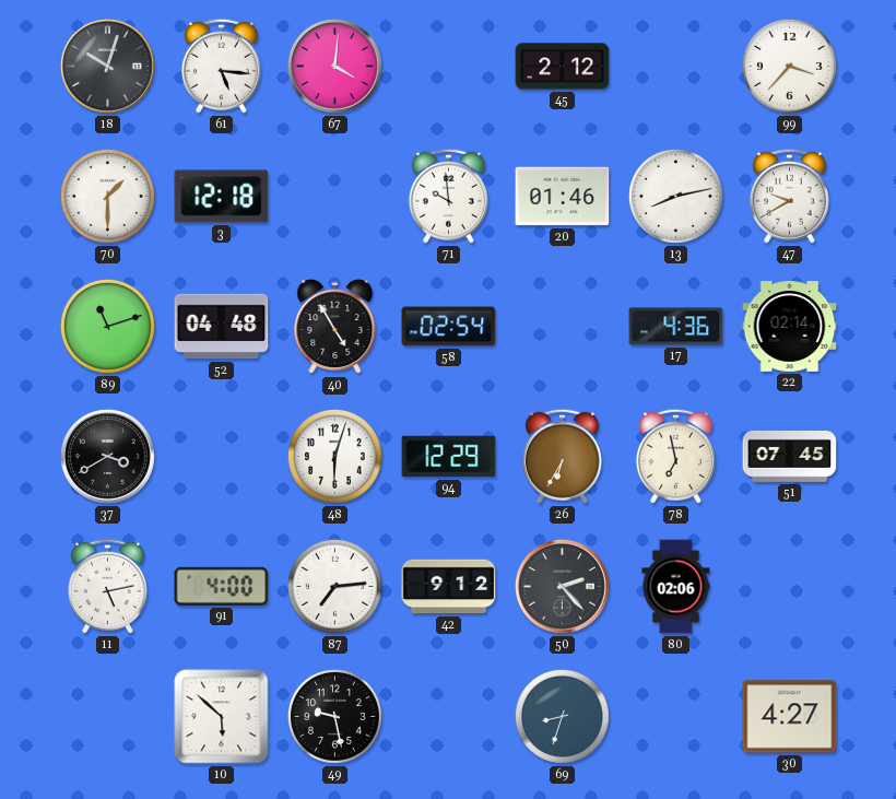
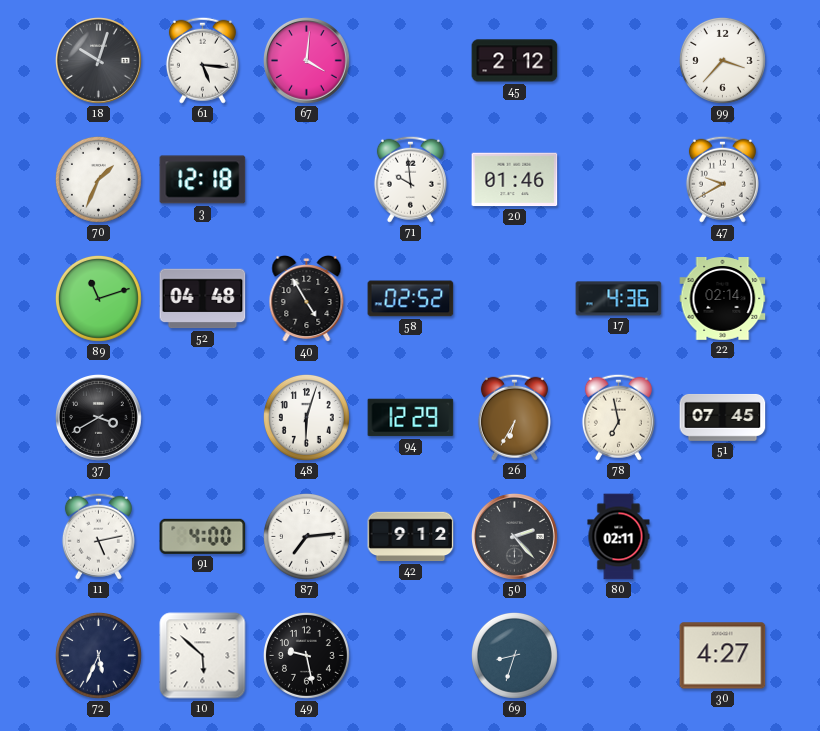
70: 1:30 -> 1:34
13: 8:13 -> none
58: 02:54 -> 02:52
80: 02:06 -> 02:11
72: none -> 5:34
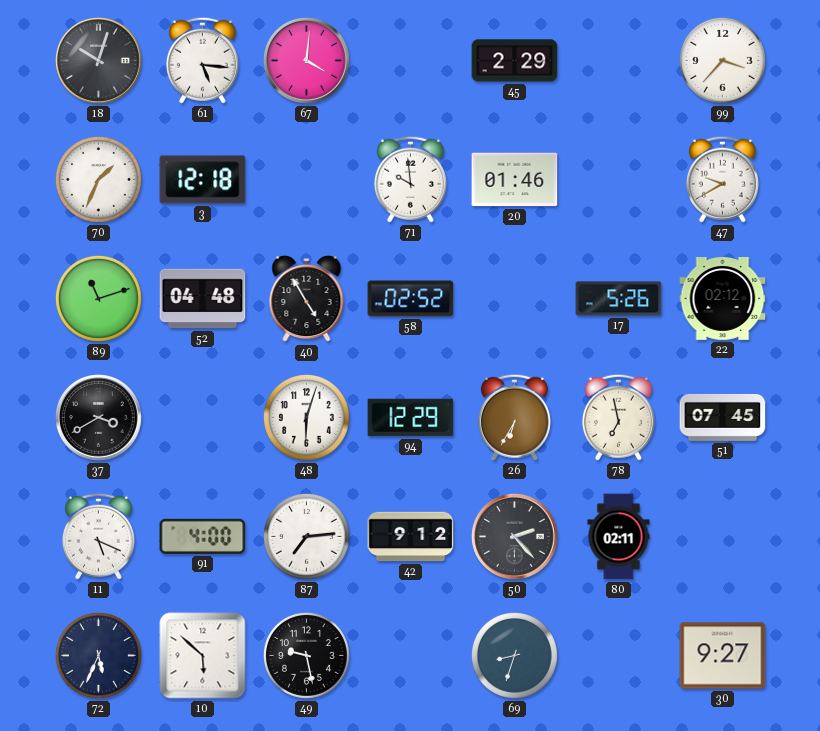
45: 2:12 -> 2:29
17: 4:36 -> 5:26
22: 02:14 -> 02:12
11: 5:13 -> 5:19
30: 4:27 -> 9:27
